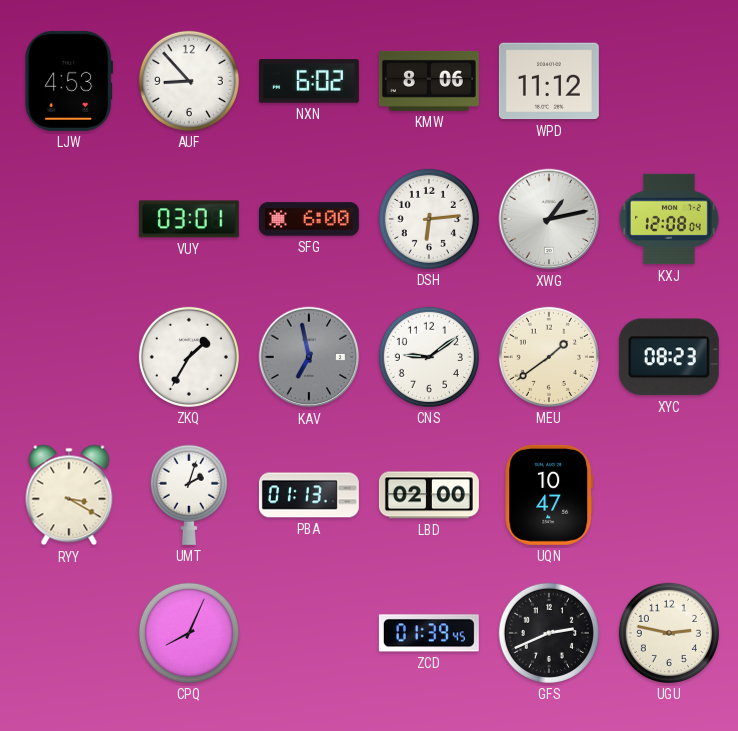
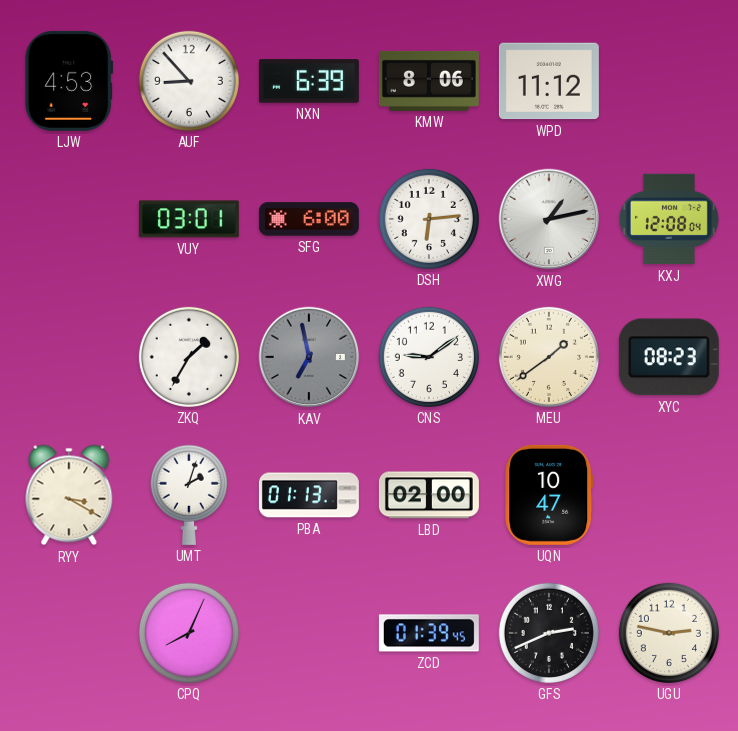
NXN: 6:02 -> 6:39
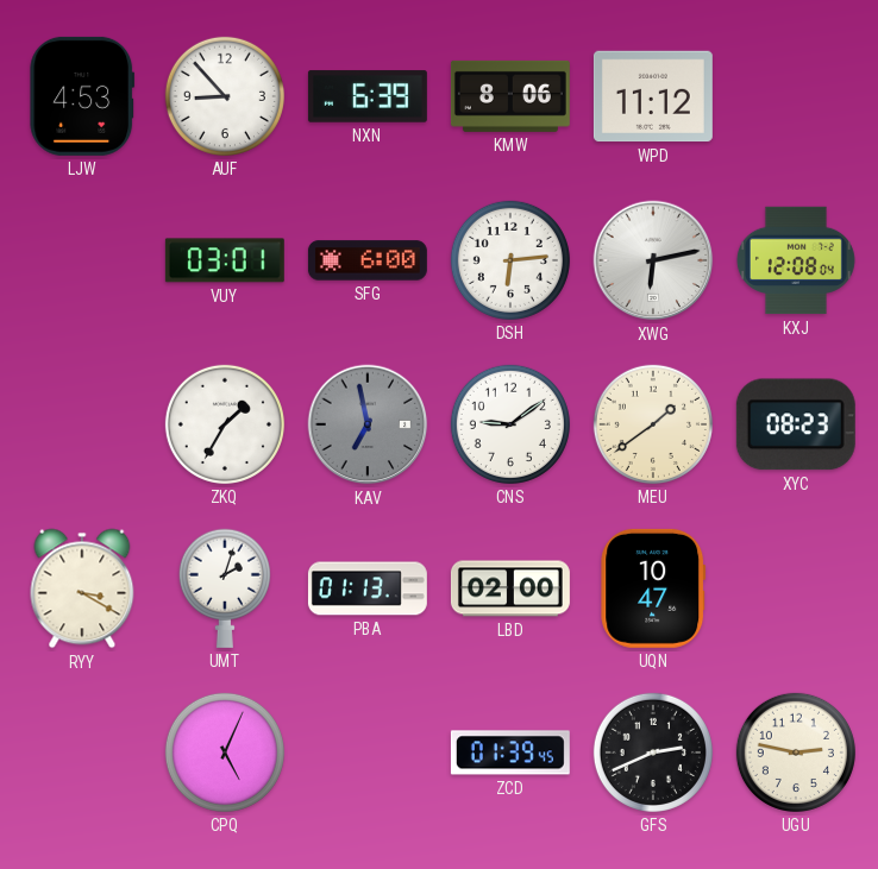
XWG: 1:13 -> 6:13
CPQ: 8:04 -> 5:04
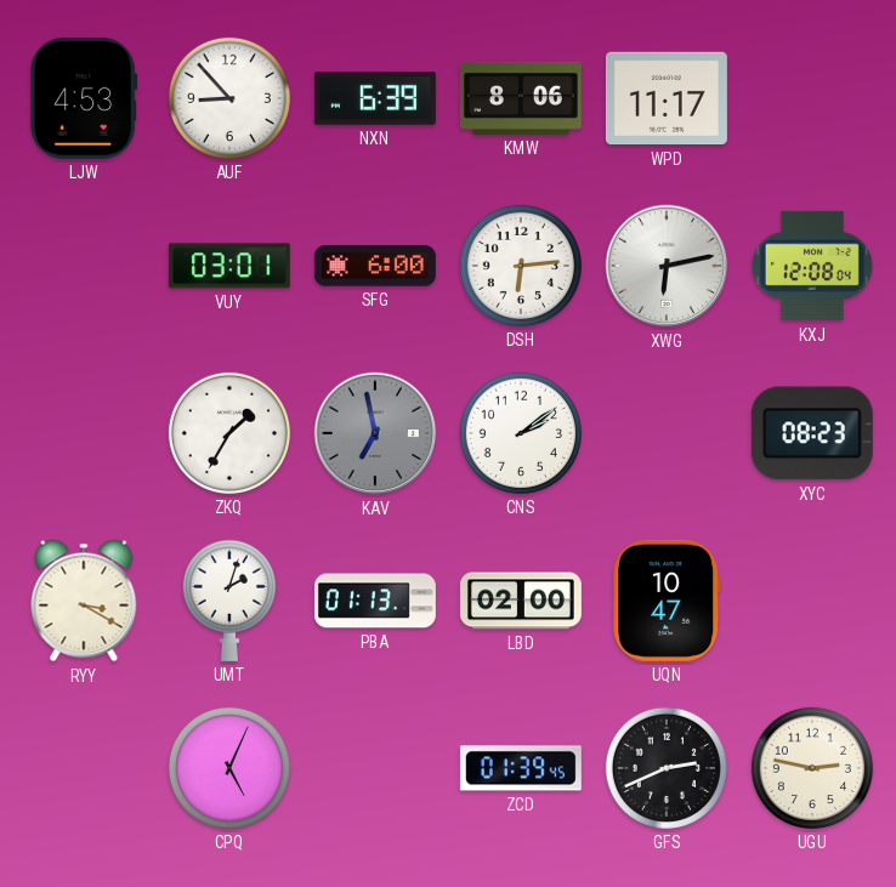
WPD: 11:12 -> 11:17
CNS: 9:09 -> 2:09
MEU: 1:39 -> none
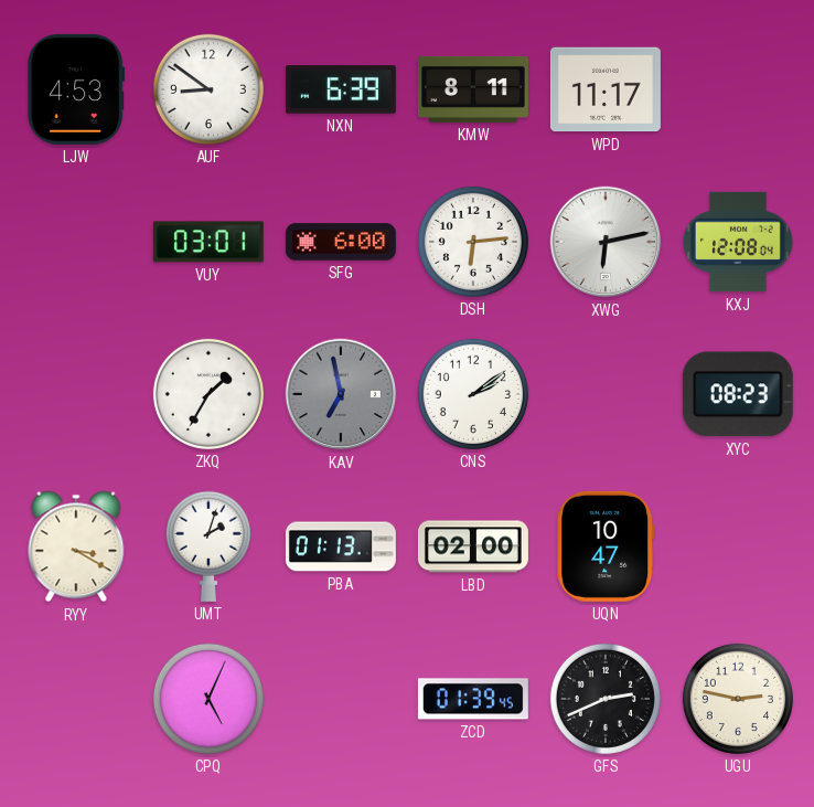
AUF: 8:53 -> 8:51
KMW: 8:06 -> 8:11
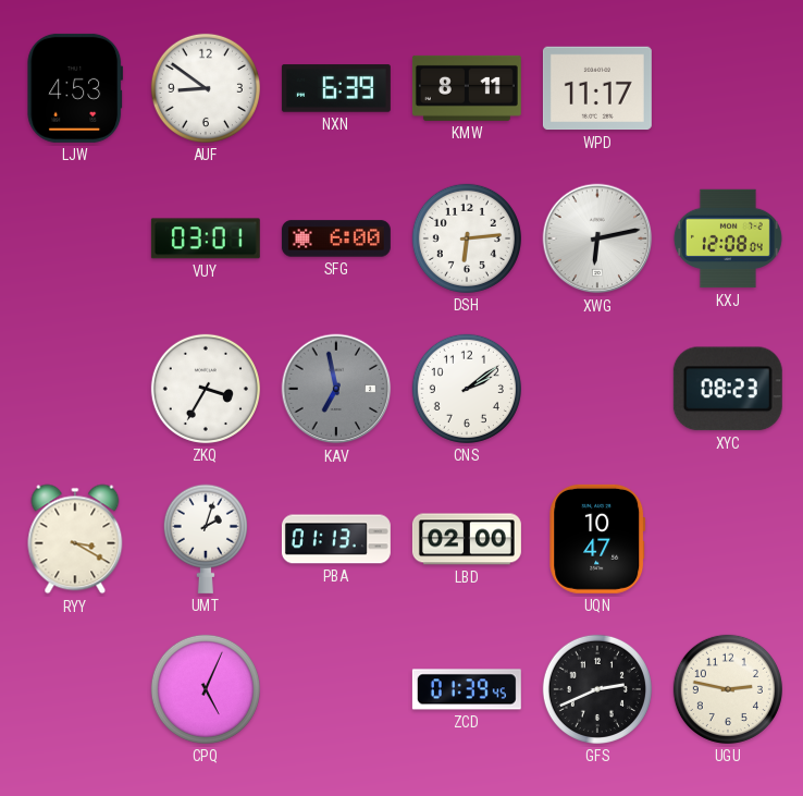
ZKQ: 1:35 -> 3:35
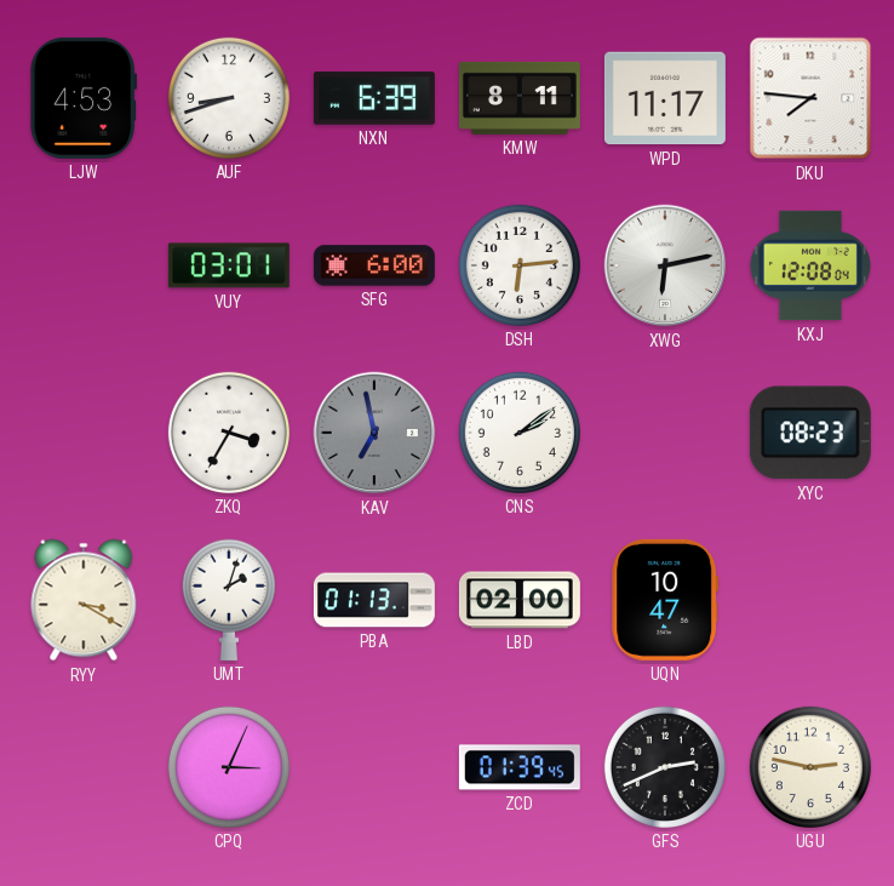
AUF: 8:51 -> 8:42
DKU: none -> 7:46
CPQ: 5:04 -> 3:04
